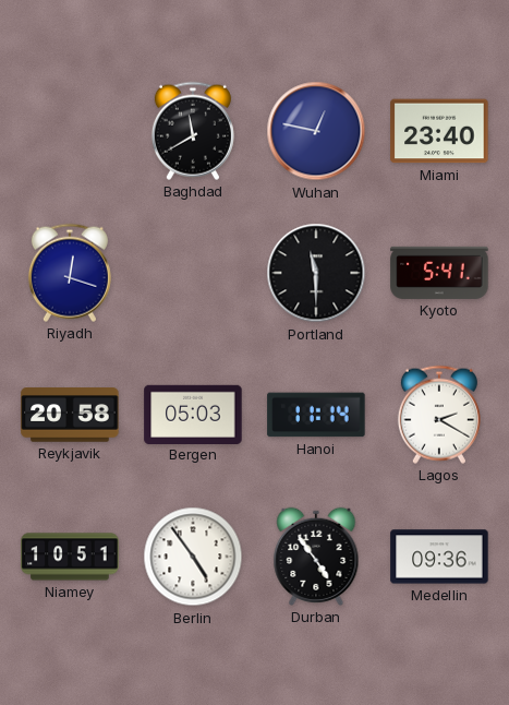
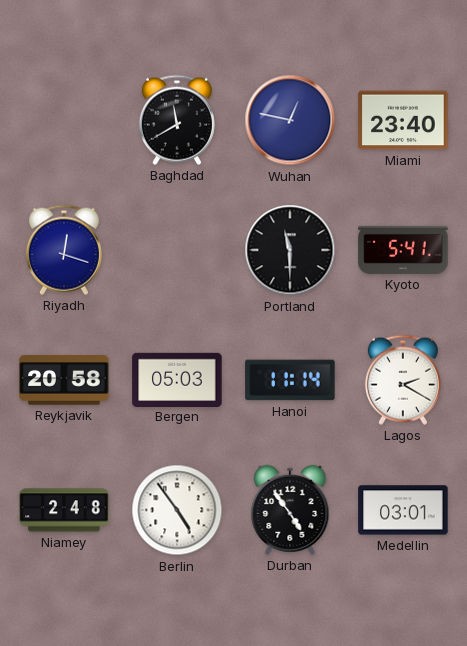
Niamey: 10:51 -> 2:48
Medellin: 09:36 -> 03:01
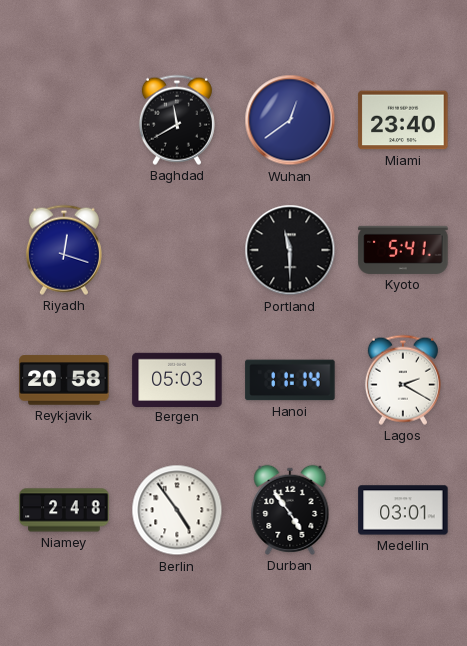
Wuhan: 12:47 -> 12:39
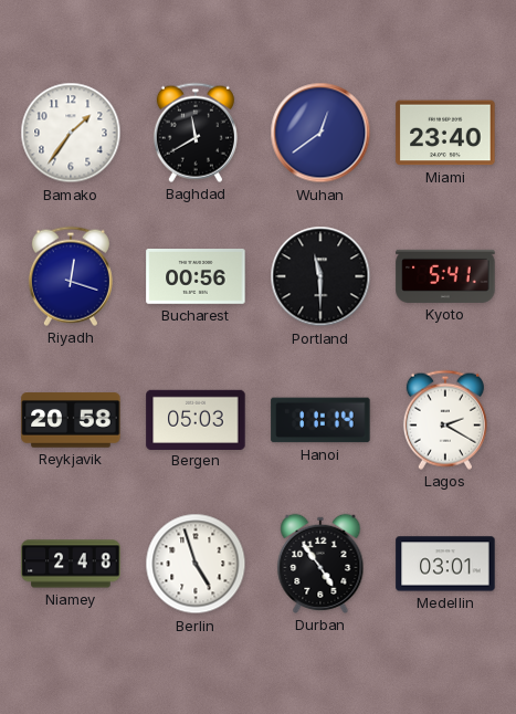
Bamako: none -> 1:36
Bucharest: none -> 00:56
Berlin: 4:54 -> 4:57
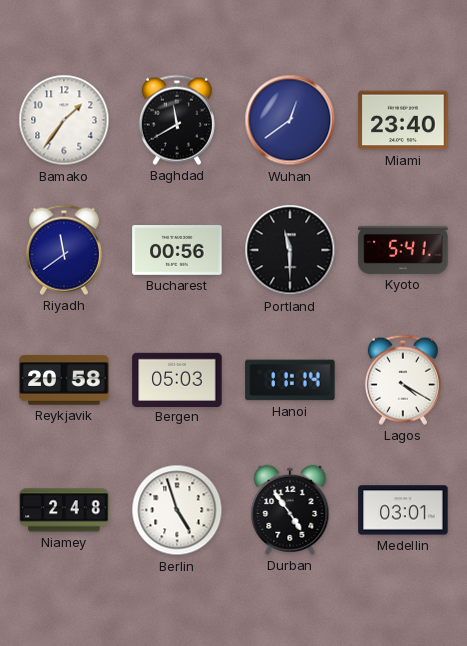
Riyadh: 12:18 -> 11:39
Lagos: 2:20 -> 4:20
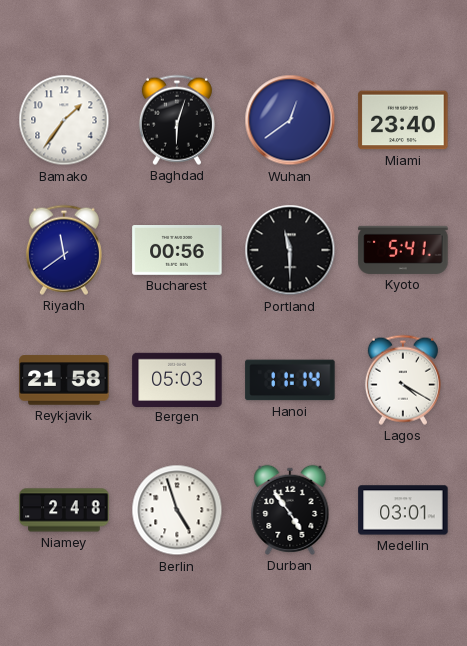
Baghdad: 11:40 -> 6:03
Reykjavik: 20:58 -> 21:58
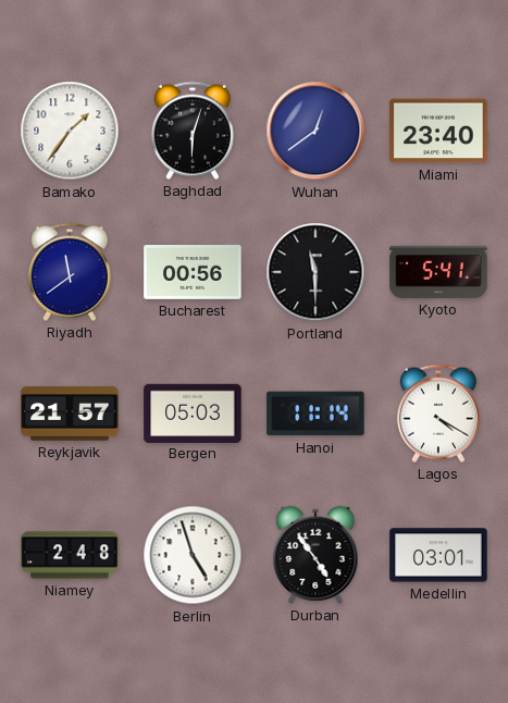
Reykjavik: 21:58 -> 21:57
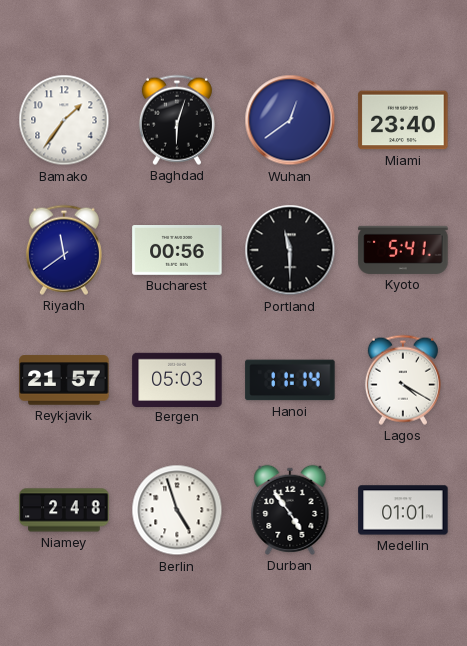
Medellin: 03:01 -> 01:01
